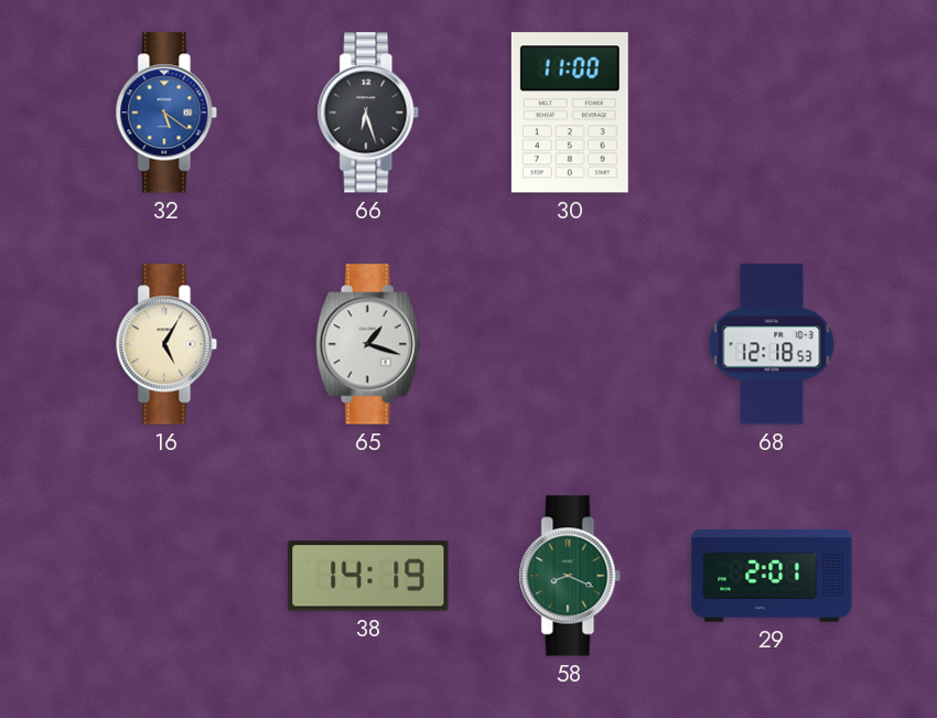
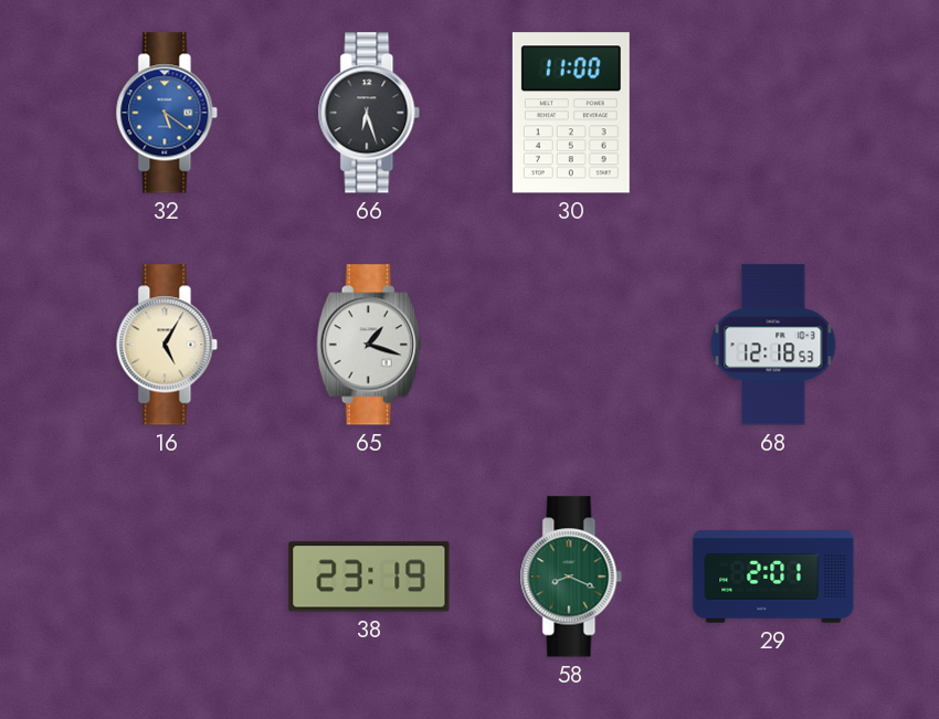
38: 14:19 -> 23:19
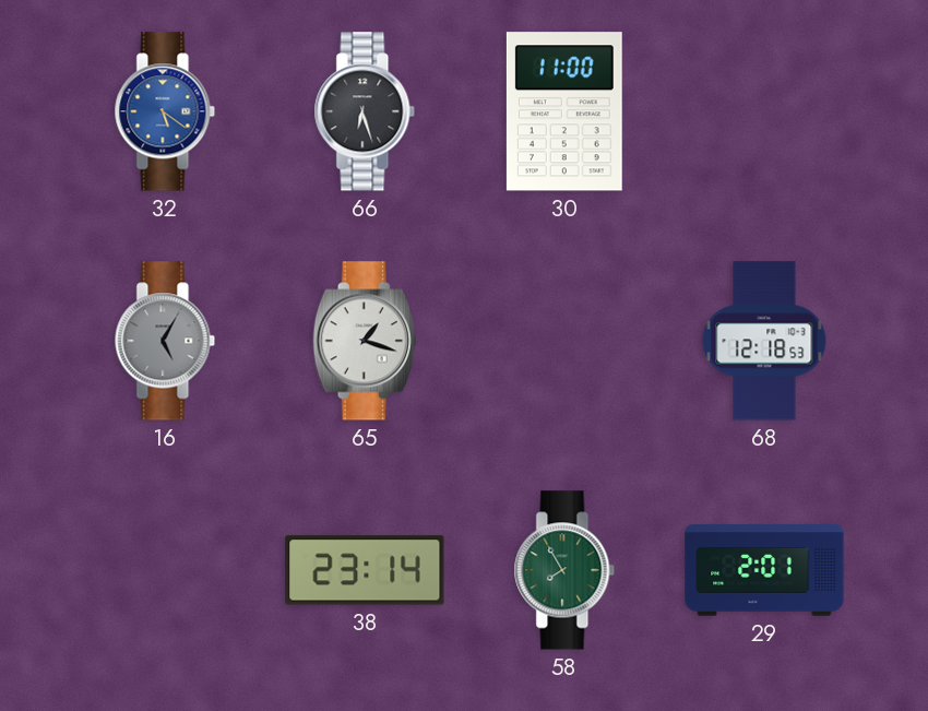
16 dial: cream -> grey
38: 23:19 -> 23:14
58: 8:19 -> 7:55
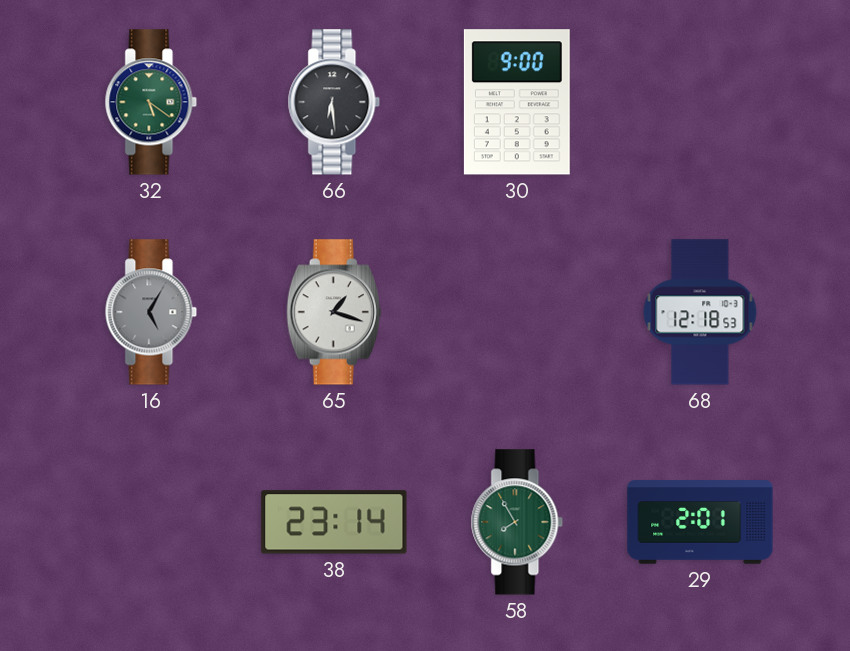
32 dial: blue -> green
66: 6:27 -> 6:29
30: 11:00 -> 9:00
